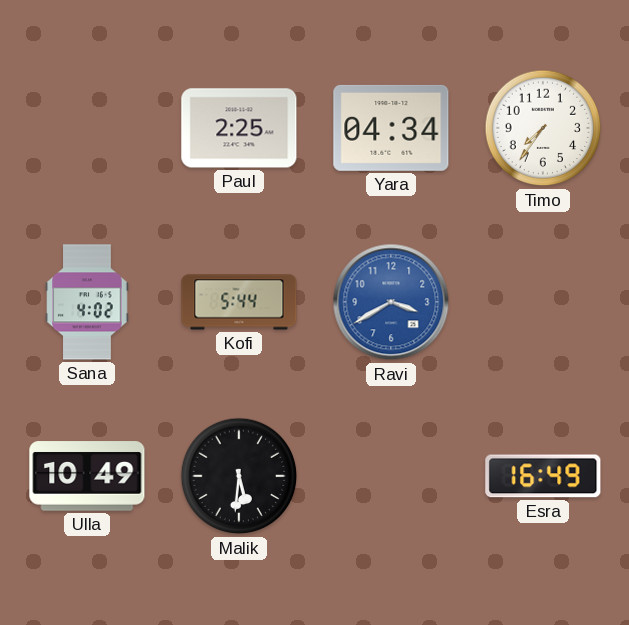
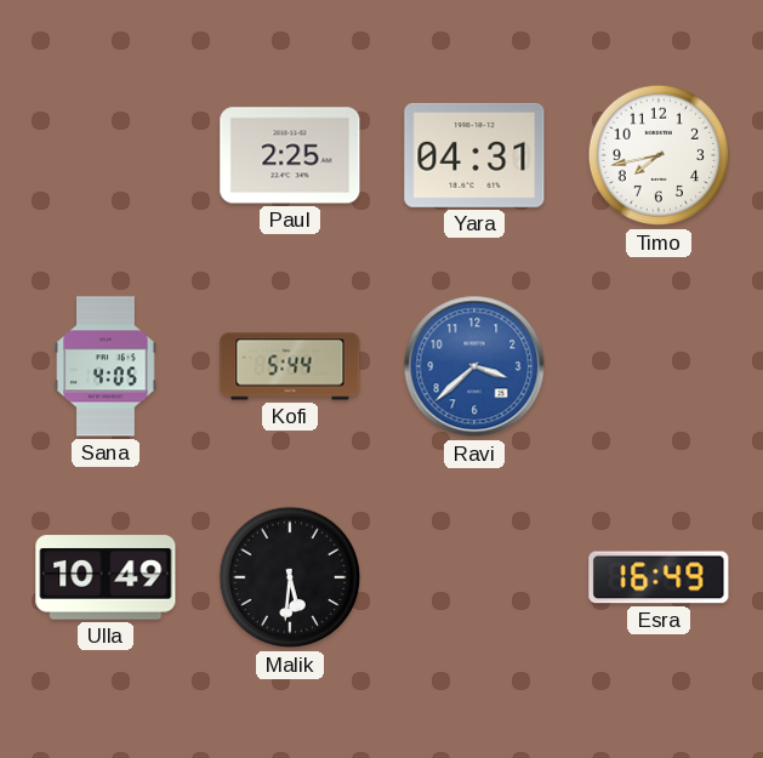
Yara: 04:34 -> 04:31
Timo: 7:36 -> 7:43
Sana: 4:02 -> 4:05
Ravi: 3:40 -> 3:38
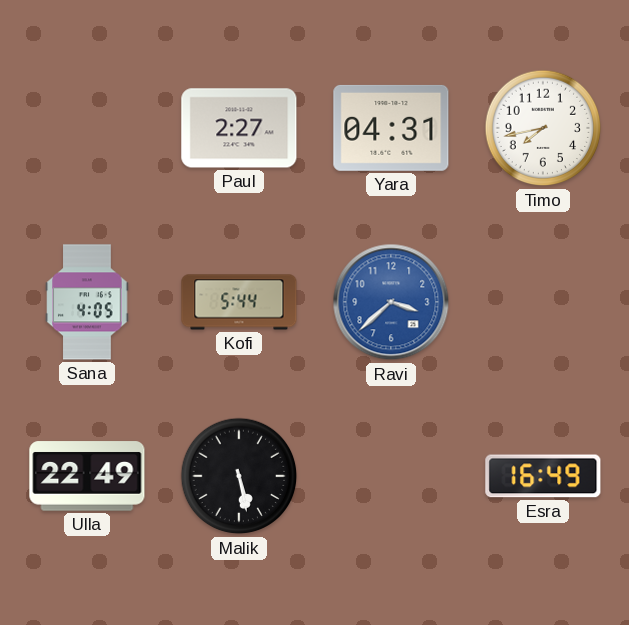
Paul: 2:25 -> 2:27
Ulla: 10:49 -> 22:49
Malik: 5:31 -> 5:28
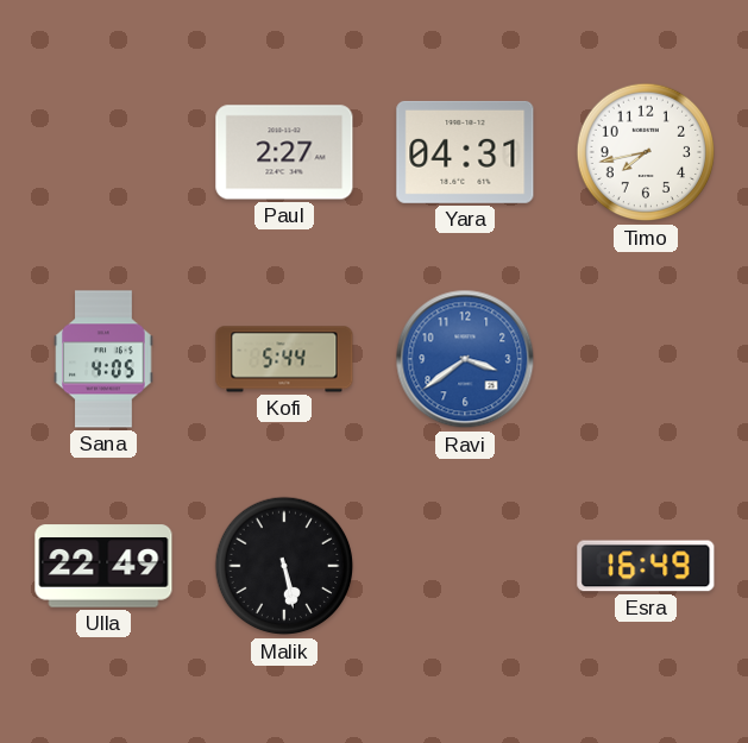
Ravi: 3:38 -> 3:39
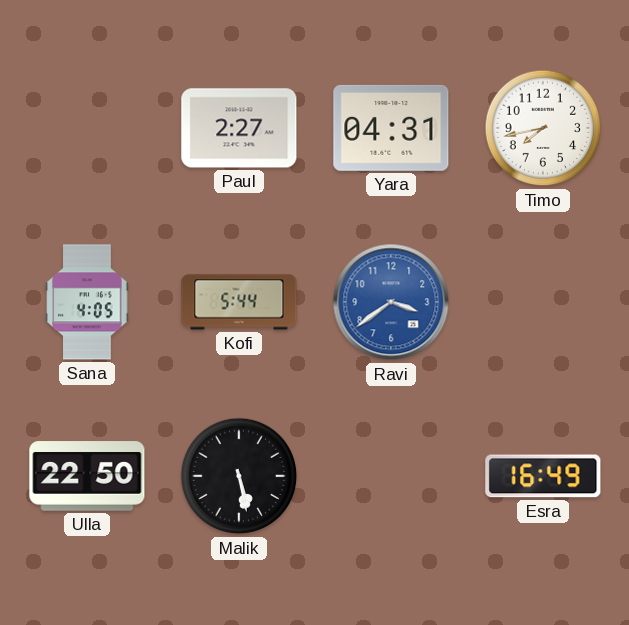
Ulla: 22:49 -> 22:50
